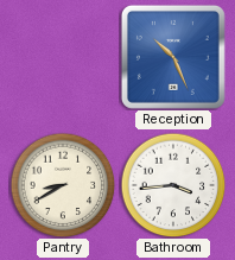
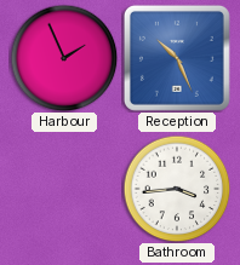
Harbour: none -> 1:56
Pantry: 8:40 -> none
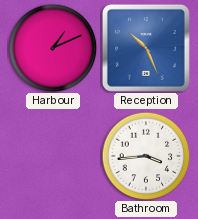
Harbour: 1:56 -> 1:11
